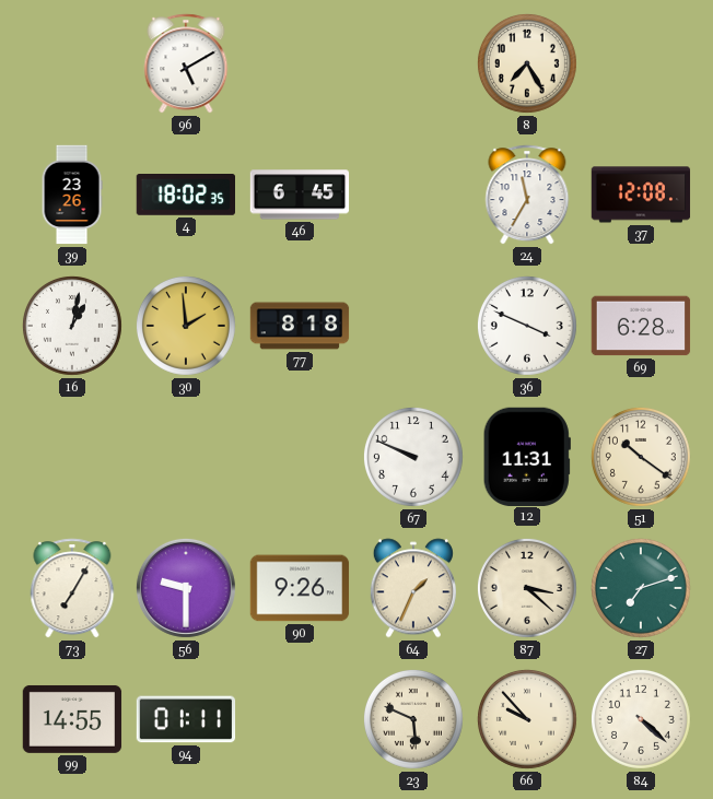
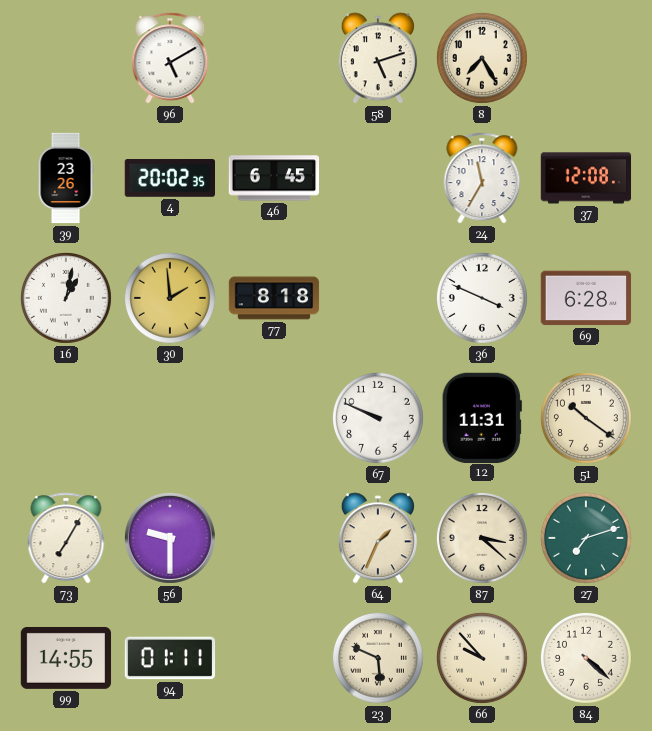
58: none -> 5:12
4: 18:02 -> 20:02
90: 9:26 -> none
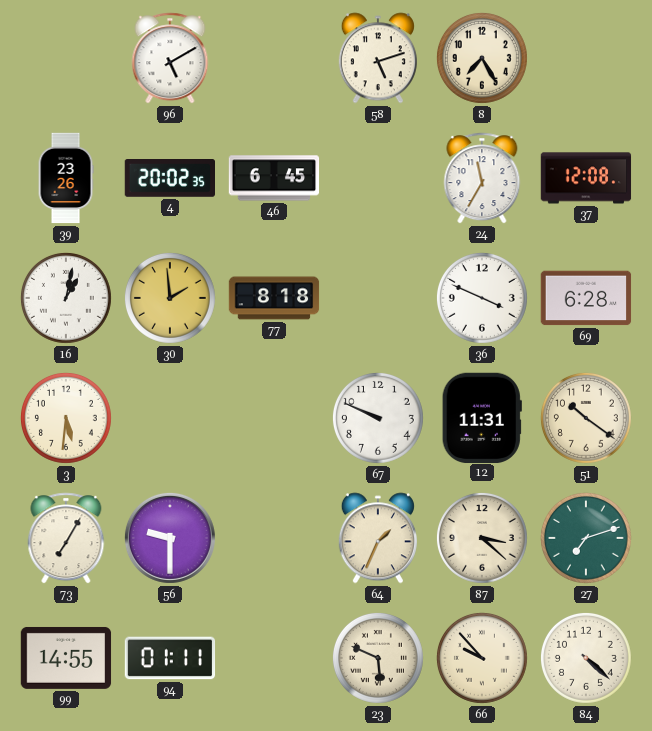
3: none -> 5:31
